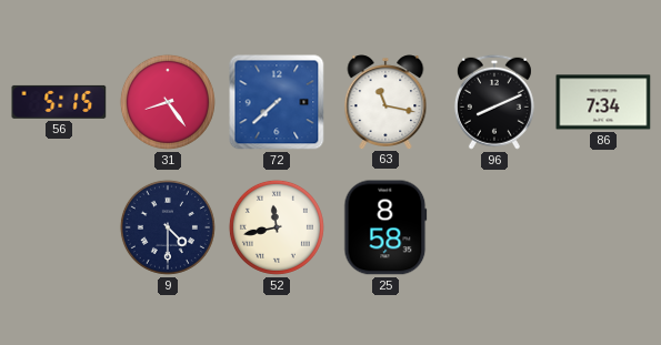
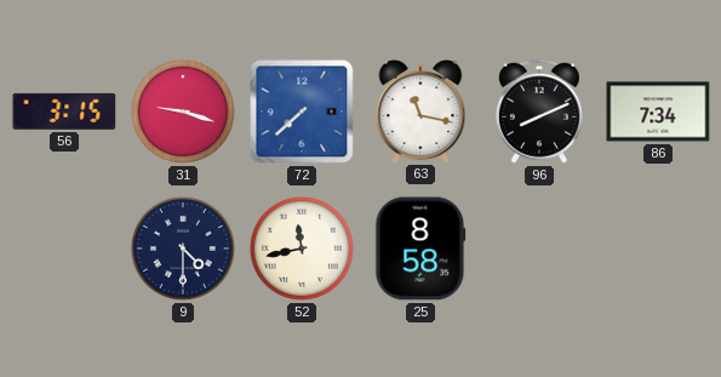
56: 5:15 -> 3:15
31: 8:24 -> 9:18
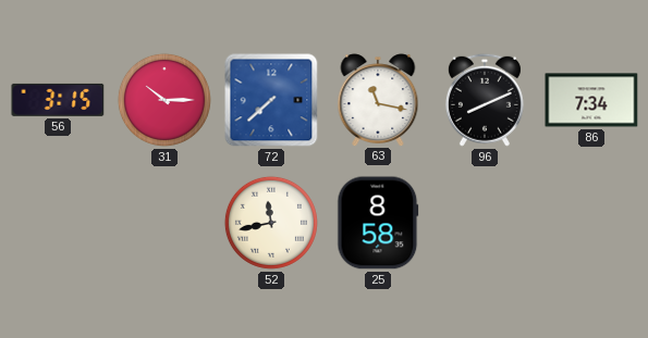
31: 9:18 -> 10:15
9: 4:30 -> none
